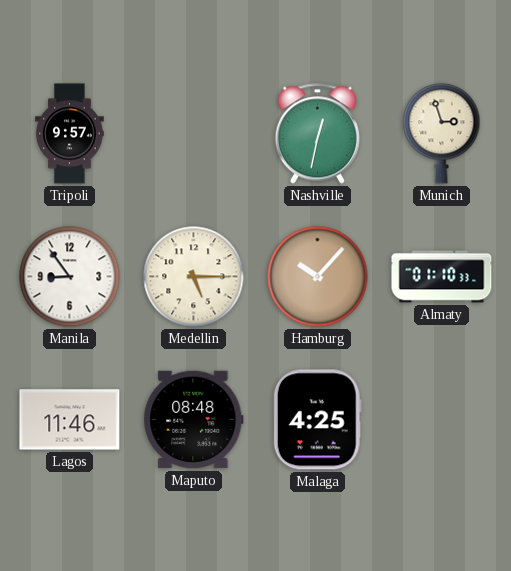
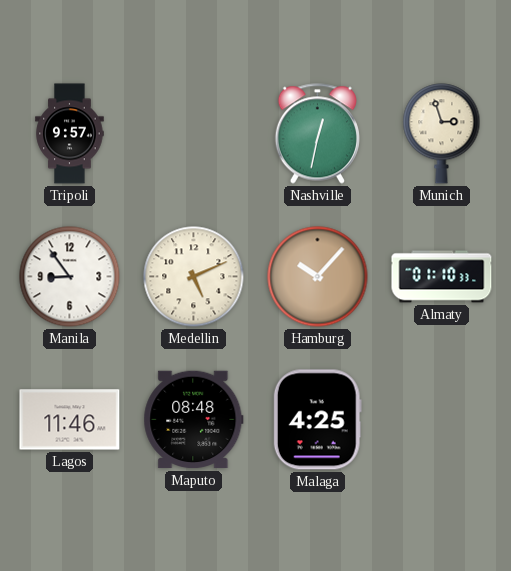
Medellin: 5:15 -> 5:11
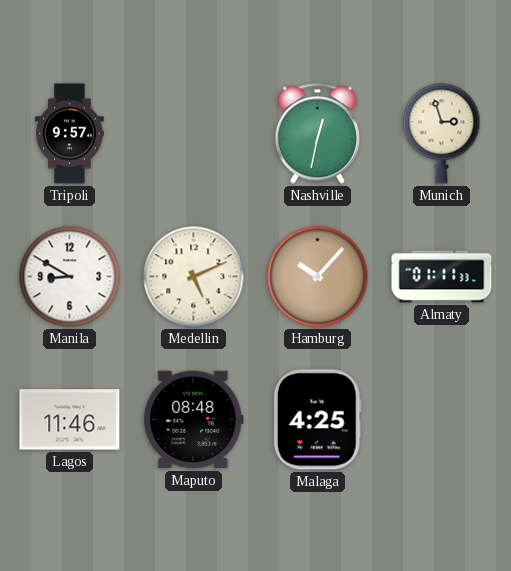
Manila: 8:54 -> 8:50
Almaty: 01:10 -> 01:11
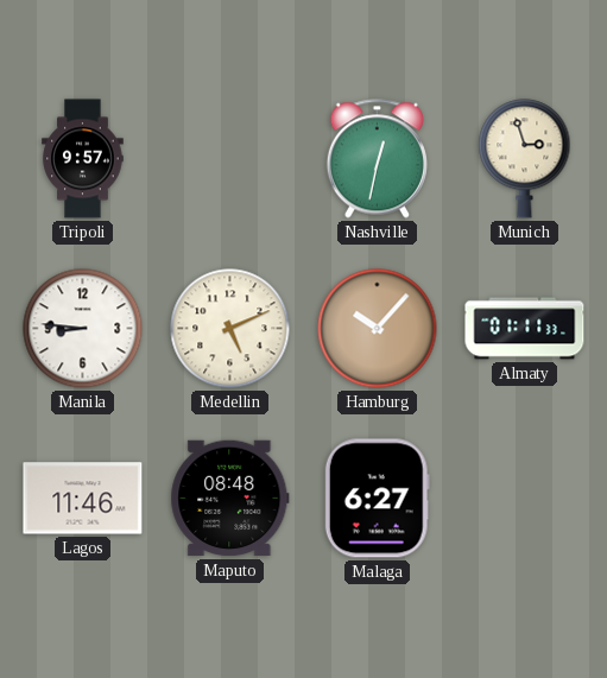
Manila: 8:50 -> 8:46
Malaga: 4:25 -> 6:27
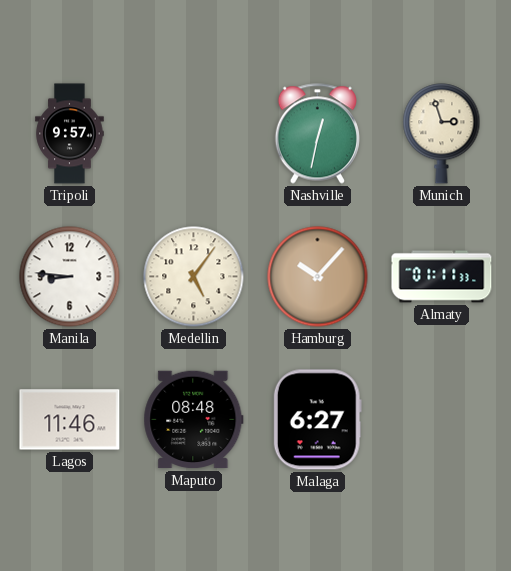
Medellin: 5:11 -> 5:06
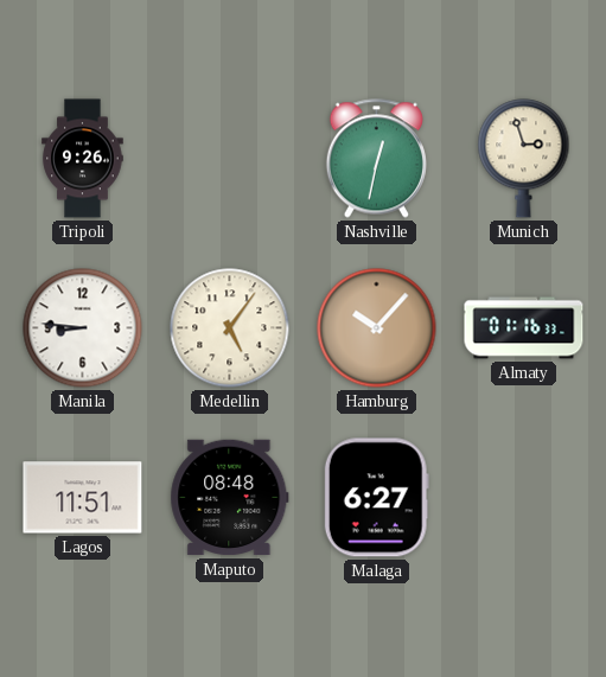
Tripoli: 9:57 -> 9:26
Almaty: 01:11 -> 01:16
Lagos: 11:46 -> 11:51
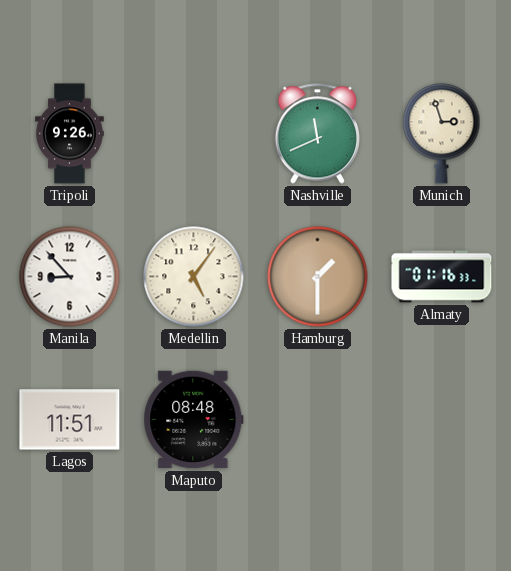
Nashville: 12:32 -> 11:41
Manila: 8:46 -> 8:53
Hamburg: 10:07 -> 1:30
Malaga: 6:27 -> none
